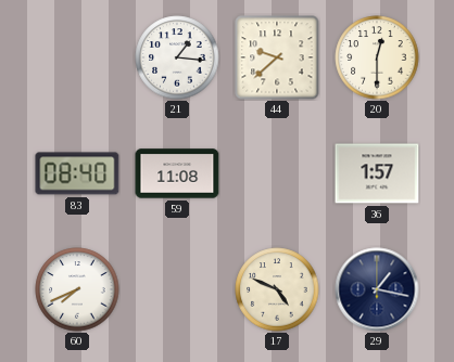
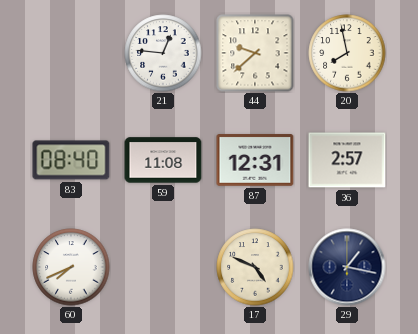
21: 1:16 -> 12:46
20: 12:30 -> 7:58
87: none -> 12:31
36: 1:57 -> 2:57
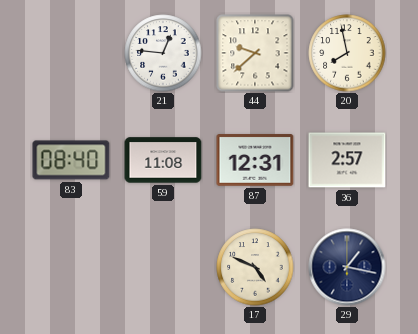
60: 7:41 -> none
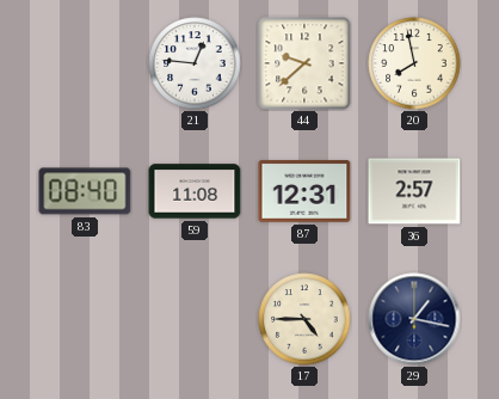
17: 4:49 -> 4:45
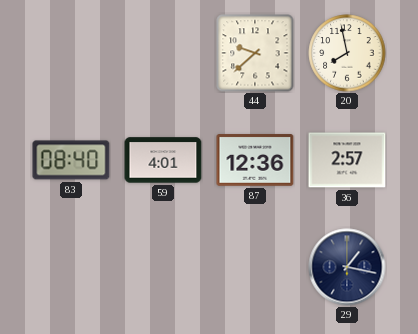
21: 12:46 -> none
59: 11:08 -> 4:01
87: 12:31 -> 12:36
17: 4:45 -> none
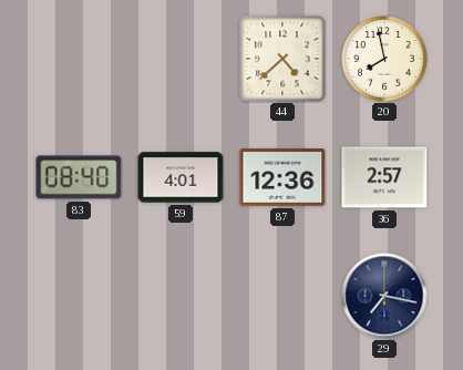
44: 9:38 -> 4:38
29: 1:17 -> 7:17
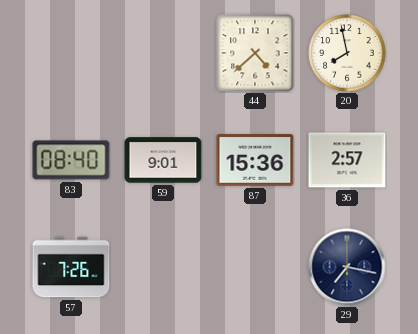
59: 4:01 -> 9:01
87: 12:36 -> 15:36
57: none -> 7:26
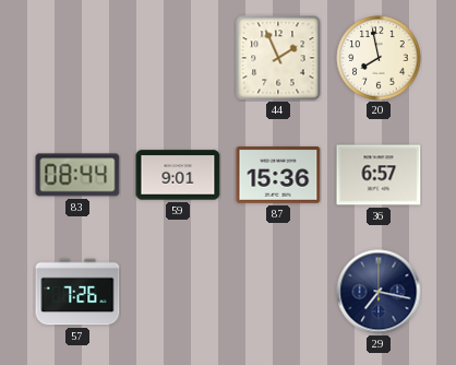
44: 4:38 -> 1:56
83: 08:40 -> 08:44
36: 2:57 -> 6:57
